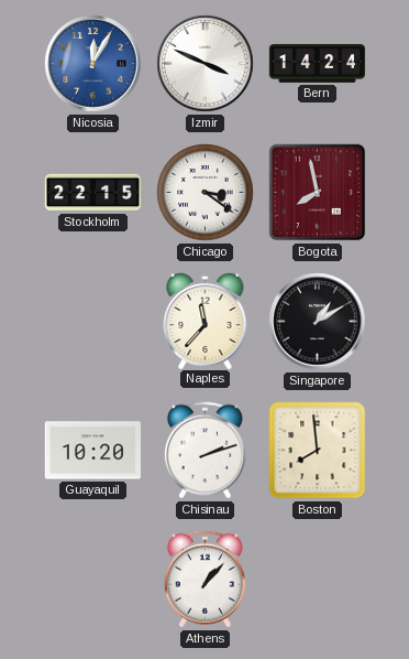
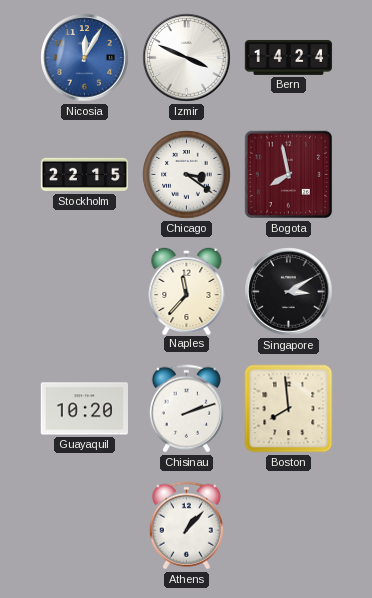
Singapore: 1:10 -> 3:10
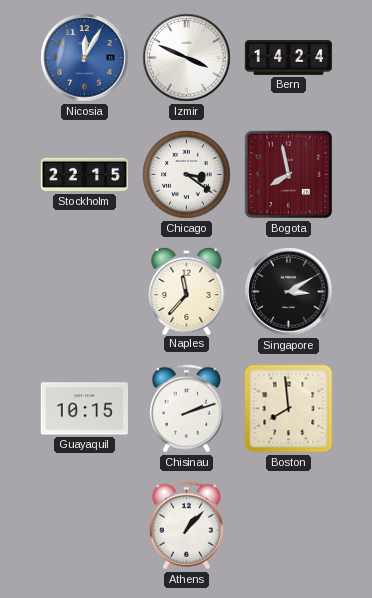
Guayaquil: 10:20 -> 10:15
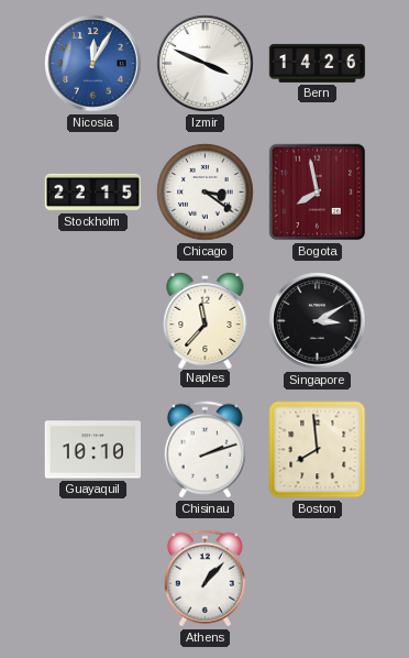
Bern: 14:24 -> 14:26
Guayaquil: 10:15 -> 10:10
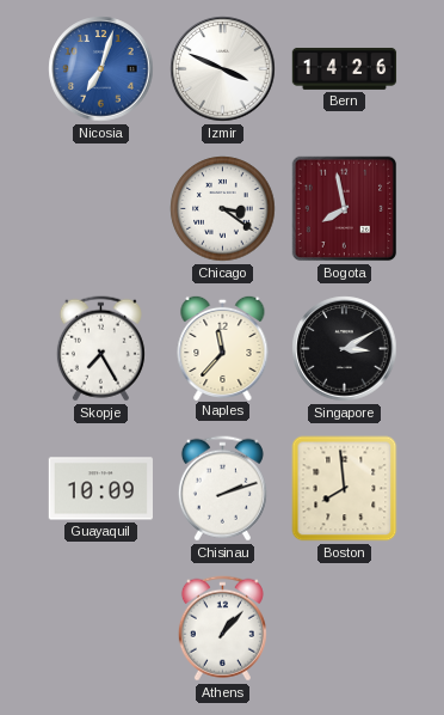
Nicosia: 12:05 -> 7:03
Stockholm: 22:15 -> none
Skopje: none -> 7:25
Guayaquil: 10:10 -> 10:09
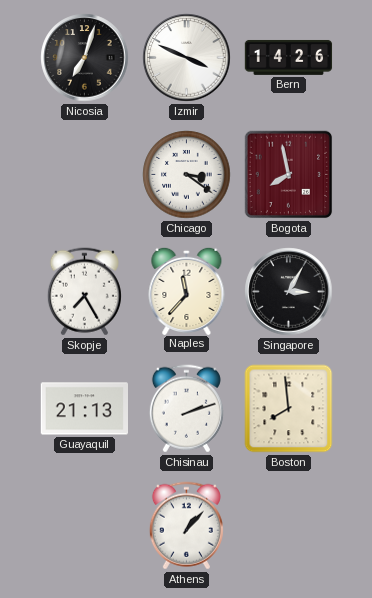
Nicosia dial: blue -> black
Singapore: 3:10 -> 3:05
Guayaquil: 10:09 -> 21:13
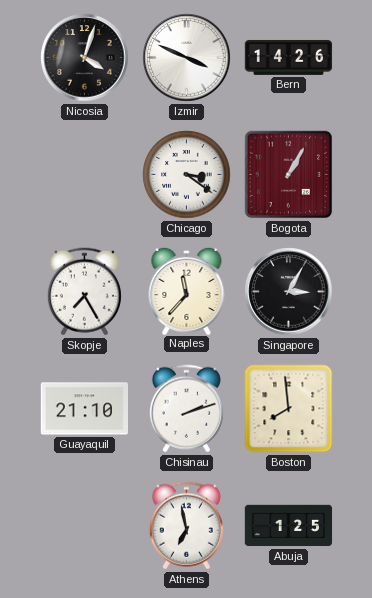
Nicosia: 7:03 -> 4:03
Bogota: 7:58 -> 1:05
Guayaquil: 21:13 -> 21:10
Athens: 1:07 -> 6:58
Abuja: none -> 1:25
